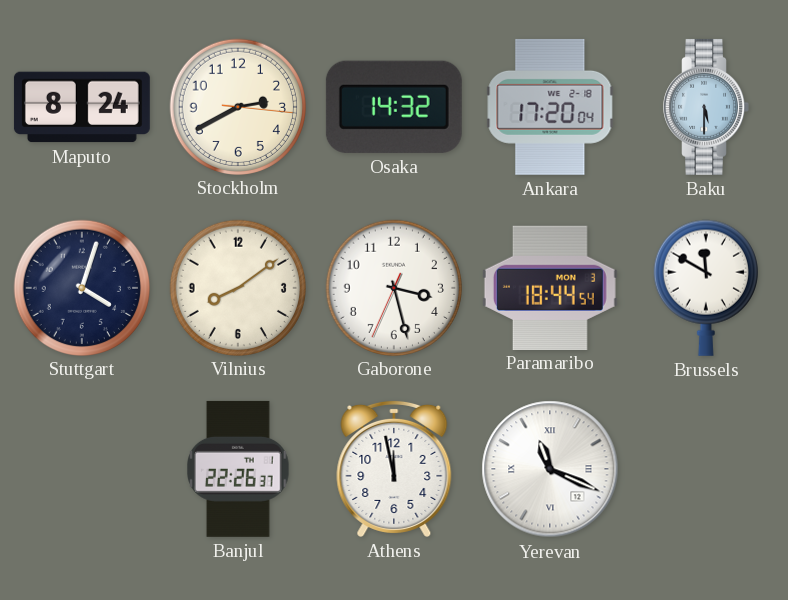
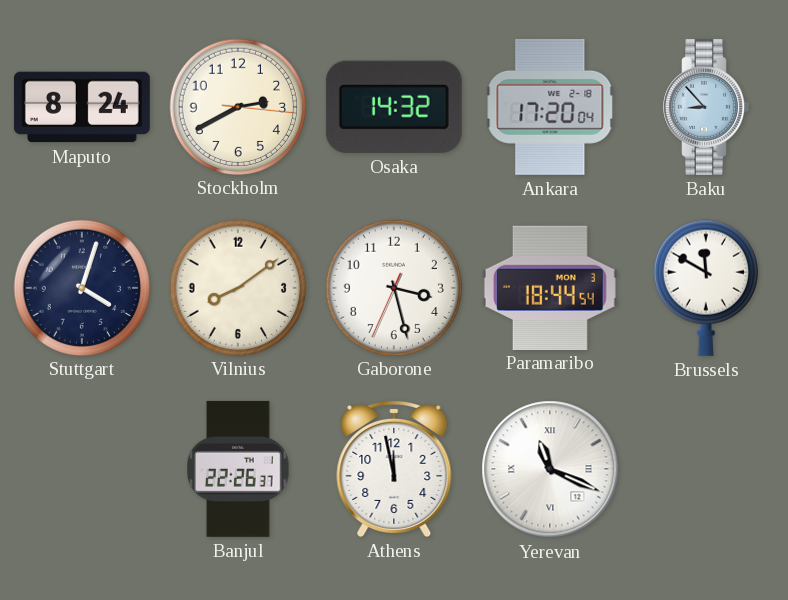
Baku: 5:30 -> 8:53
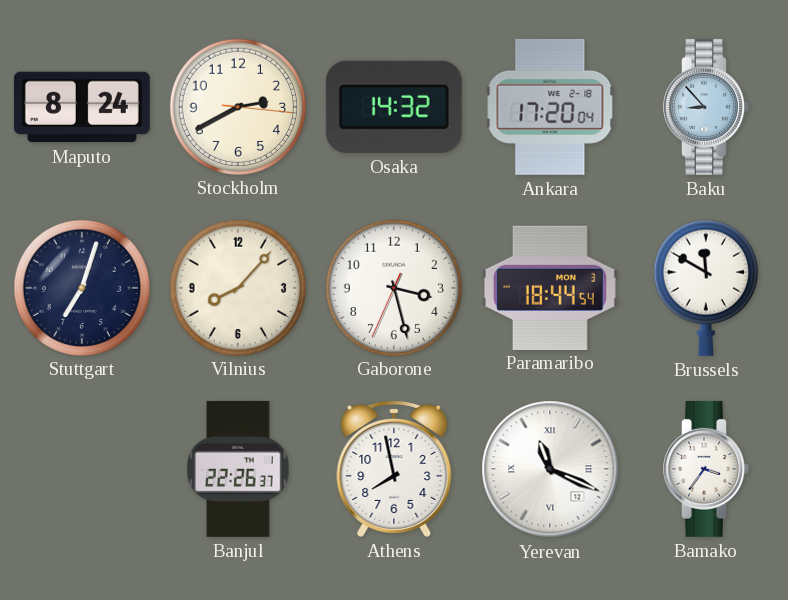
Stuttgart: 4:03 -> 7:03
Vilnius: 8:09 -> 8:07
Athens: 11:58 -> 7:58
Bamako: none -> 3:36
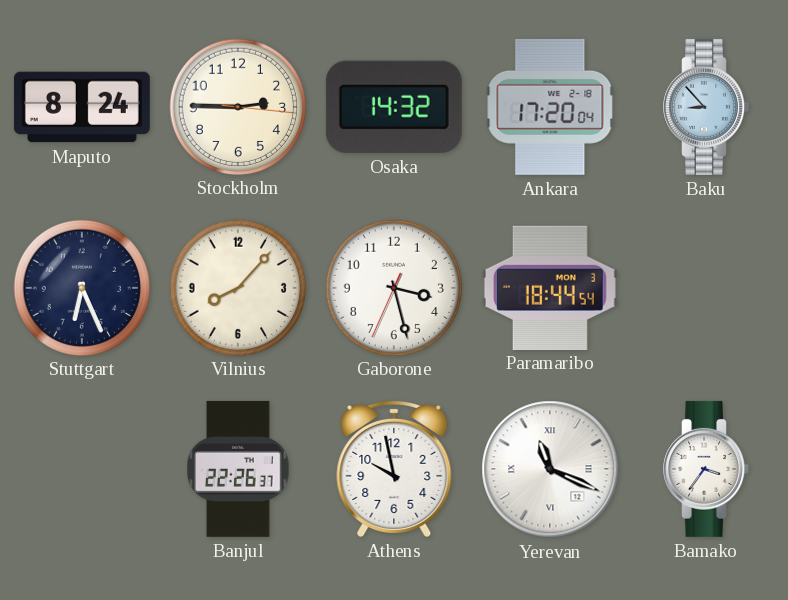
Stockholm: 2:40 -> 2:45
Stuttgart: 7:03 -> 6:26
Brussels: 11:50 -> none
Athens: 7:58 -> 9:58
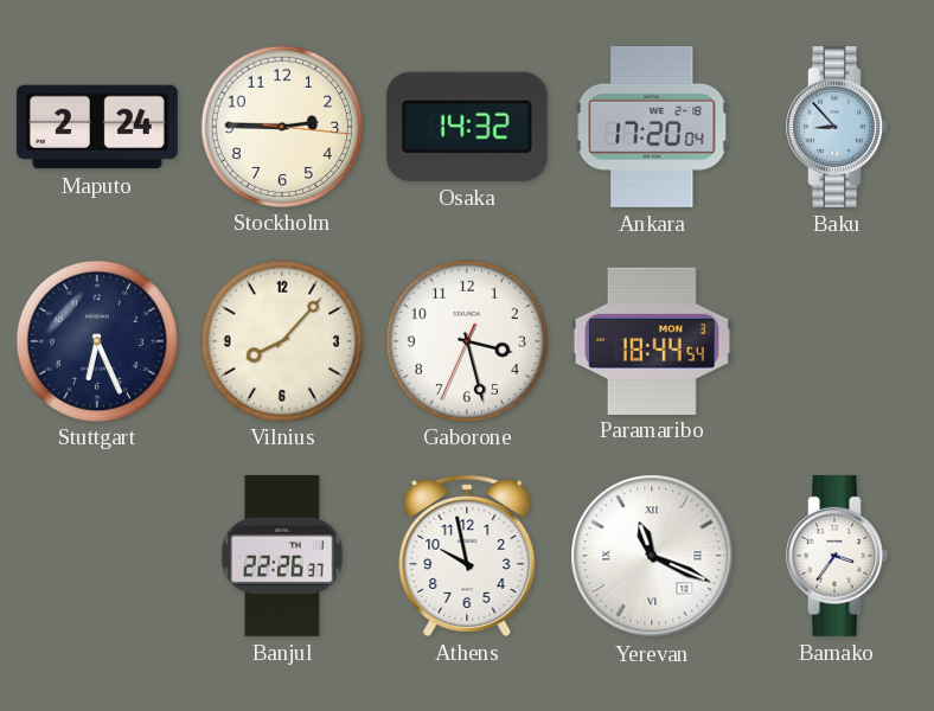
Maputo: 8:24 -> 2:24
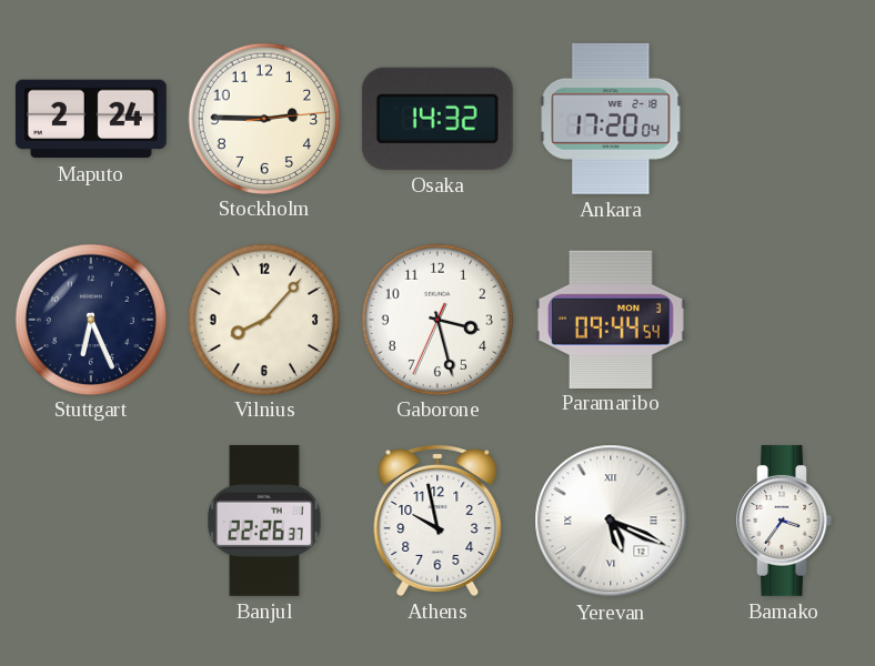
Stockholm: 2:45:16 -> 2:45:14
Baku: 8:53 -> none
Paramaribo: 18:44 -> 09:44
Yerevan: 11:19 -> 5:19
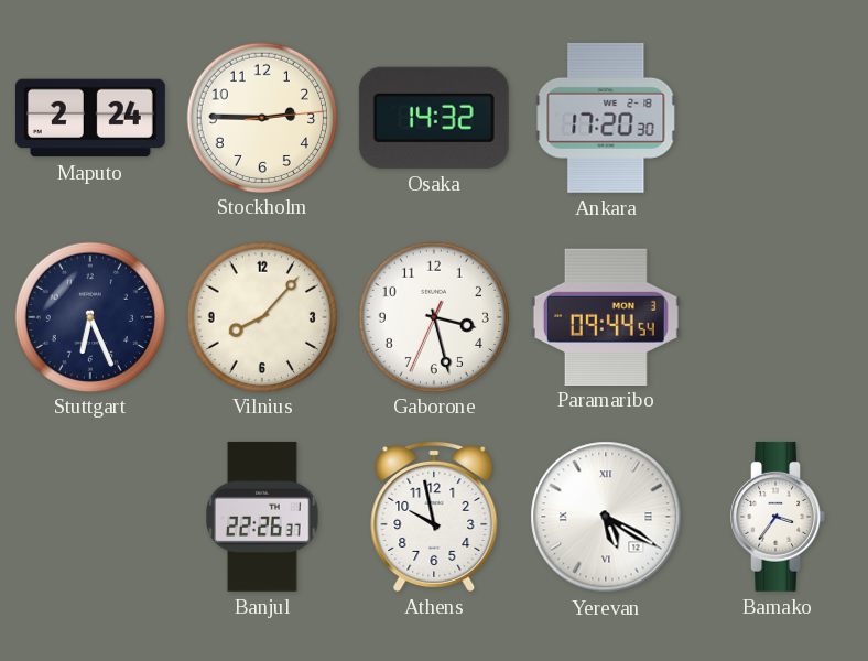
Ankara: 17:20:04 -> 17:20:30
Yerevan: 5:19 -> 5:20
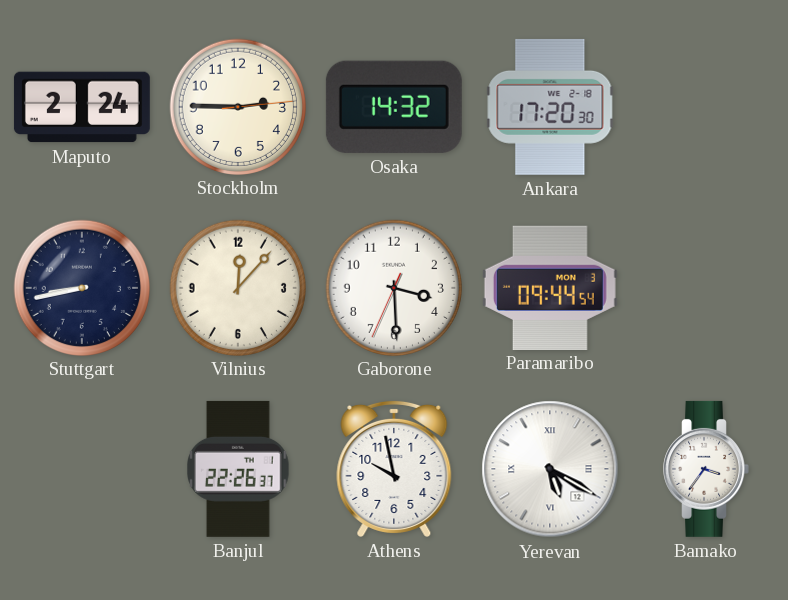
Stuttgart: 6:26 -> 8:43
Vilnius: 8:07 -> 12:07
Gaborone: 3:27 -> 3:29
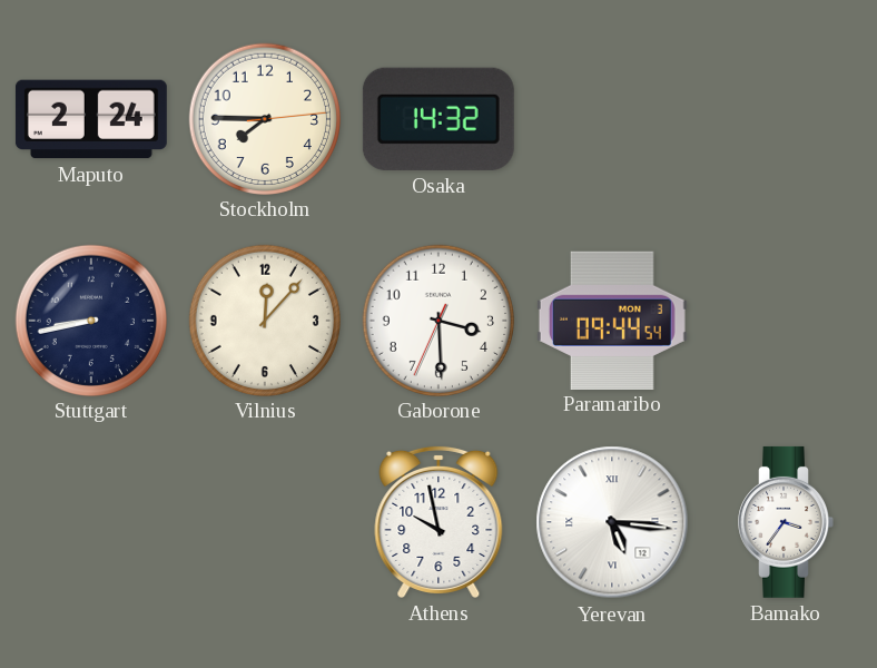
Stockholm: 2:45 -> 7:45
Ankara: 17:20 -> none
Banjul: 22:26 -> none
Yerevan: 5:20 -> 5:16
